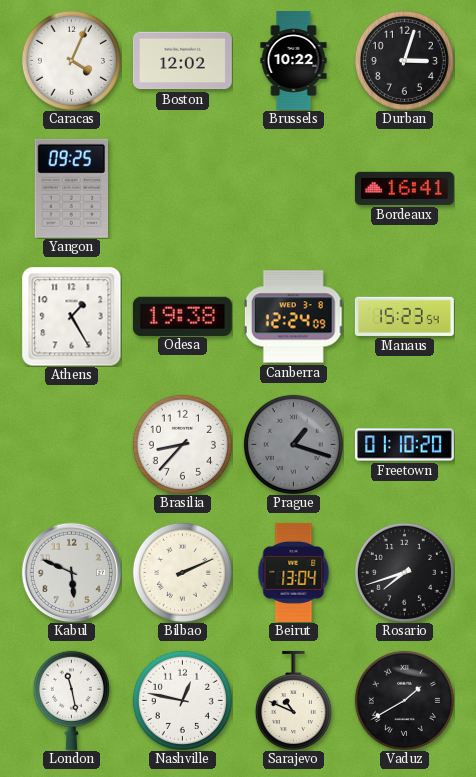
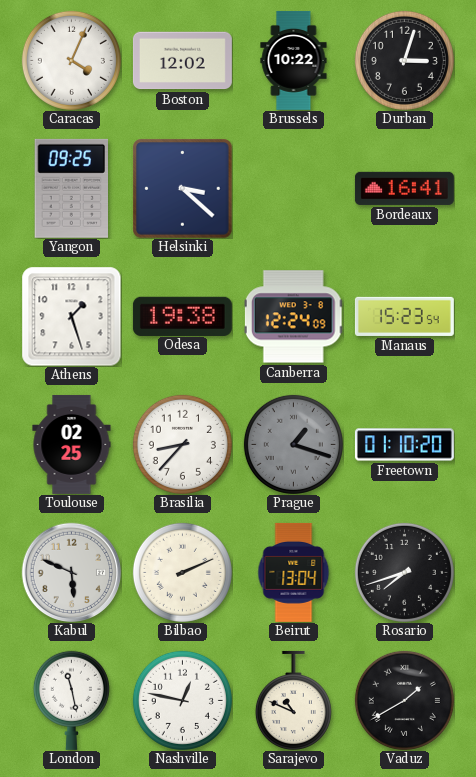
Helsinki: none -> 3:22
Athens: 1:25 -> 1:27
Toulouse: none -> 02:25
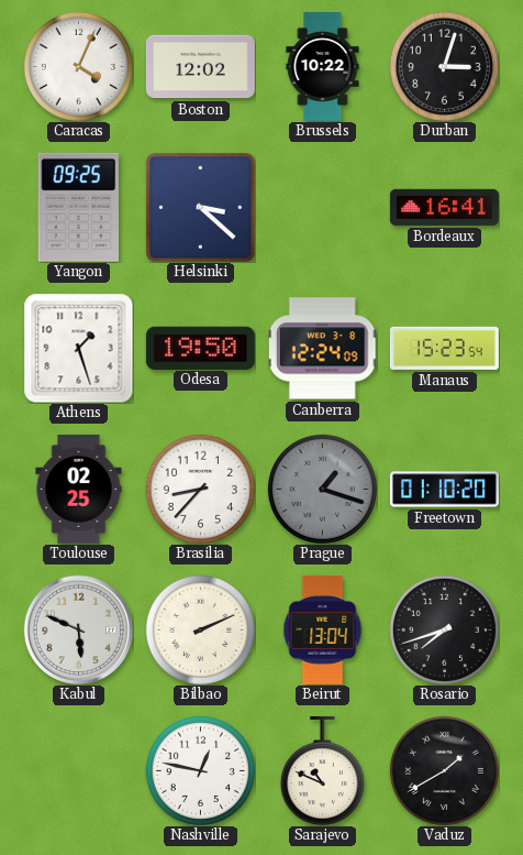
Odesa: 19:38 -> 19:50
London: 11:28 -> none
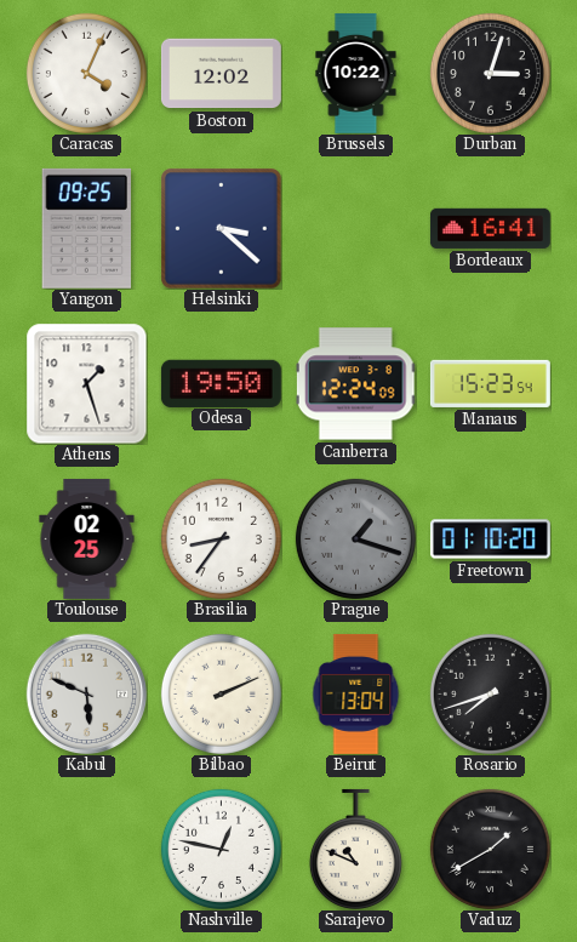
Brasilia: 8:37 -> 8:36
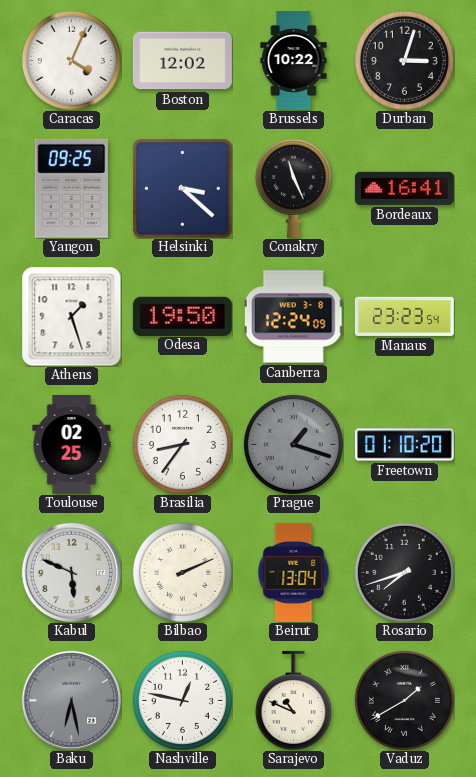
Conakry: none -> 11:26
Manaus: 15:23 -> 23:23
Baku: none -> 6:28
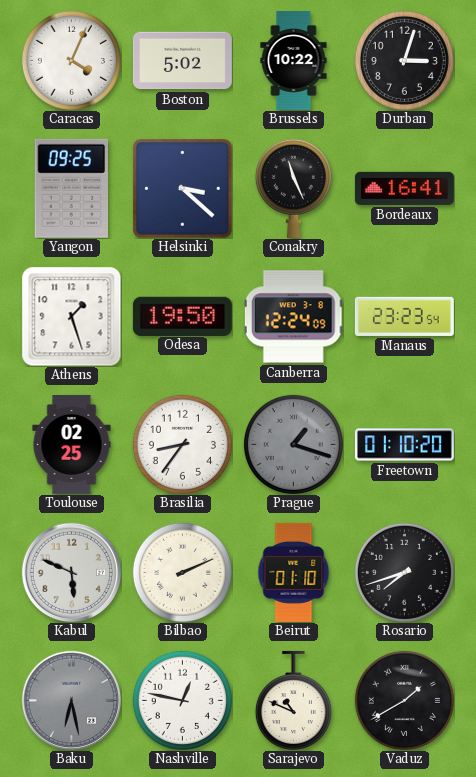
Boston: 12:02 -> 5:02
Beirut: 13:04 -> 01:10
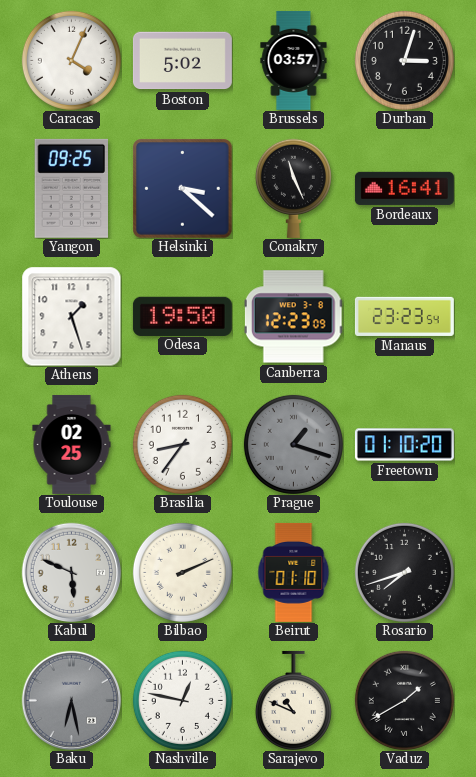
Brussels: 10:22 -> 03:57
Canberra: 12:24 -> 12:23
